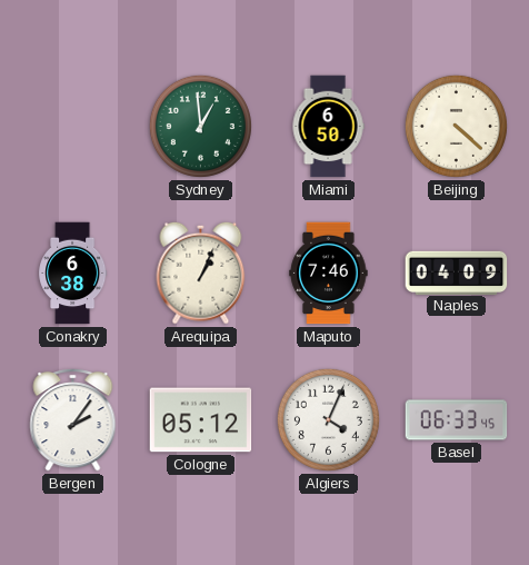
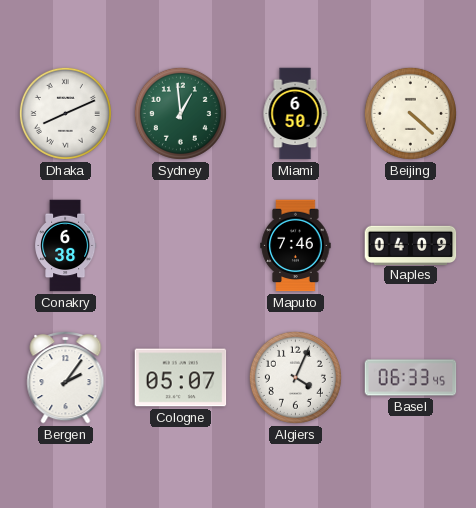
Dhaka: none -> 8:11
Arequipa: 1:04 -> none
Cologne: 05:12 -> 05:07
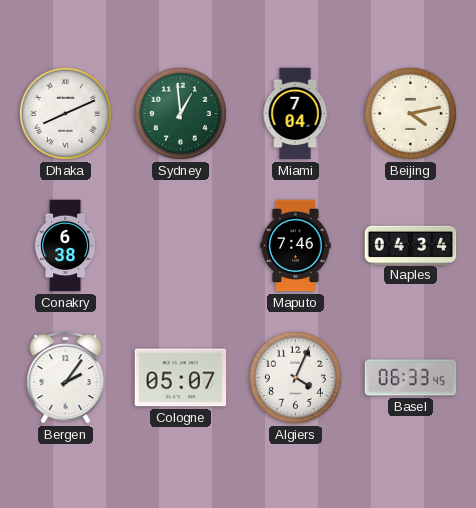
Miami: 6:50 -> 7:04
Beijing: 4:22 -> 4:13
Naples: 04:09 -> 04:34
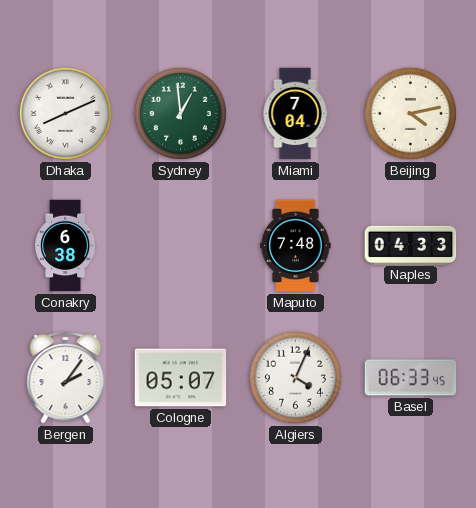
Maputo: 7:46 -> 7:48
Naples: 04:34 -> 04:33
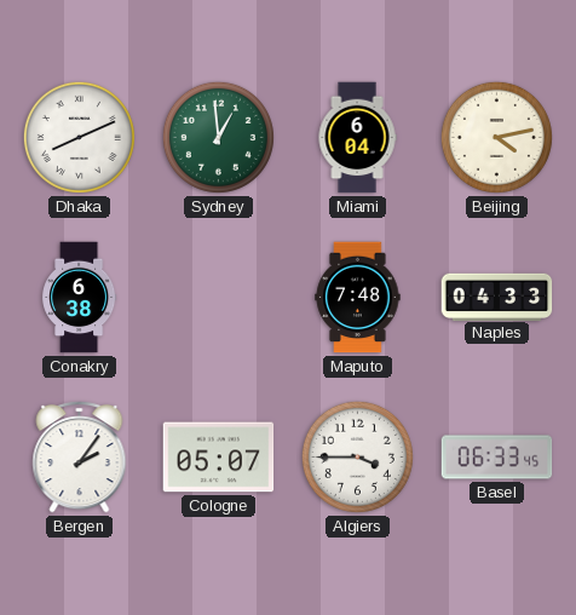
Miami: 7:04 -> 6:04
Algiers: 4:04 -> 3:45
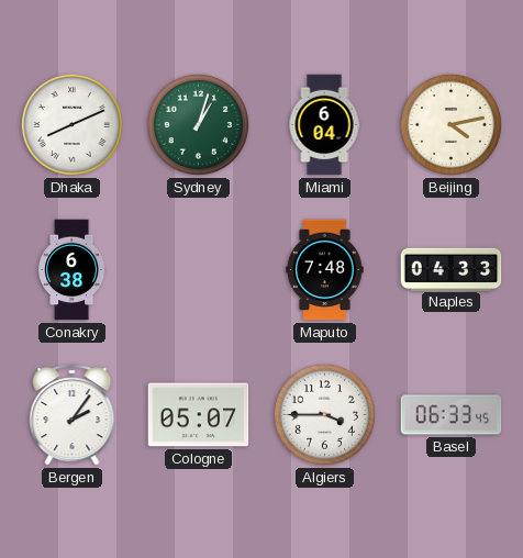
Sydney: 12:59 -> 1:03
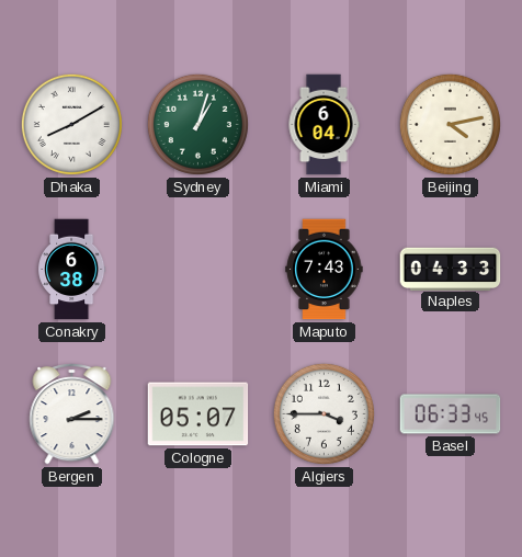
Dhaka: 8:11 -> 8:10
Maputo: 7:48 -> 7:43
Bergen: 2:06 -> 2:15
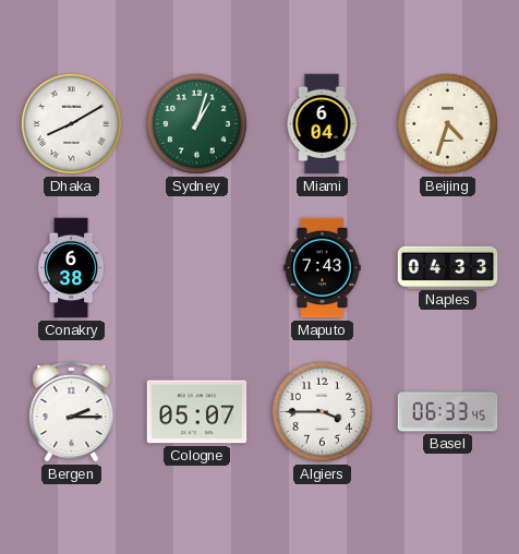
Beijing: 4:13 -> 4:33
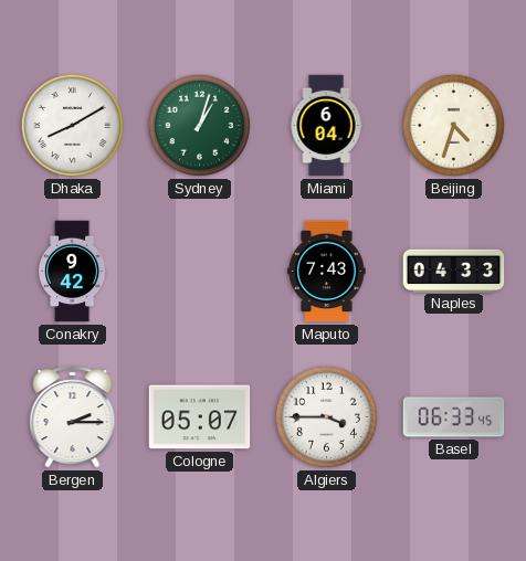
Conakry: 6:38 -> 9:42
